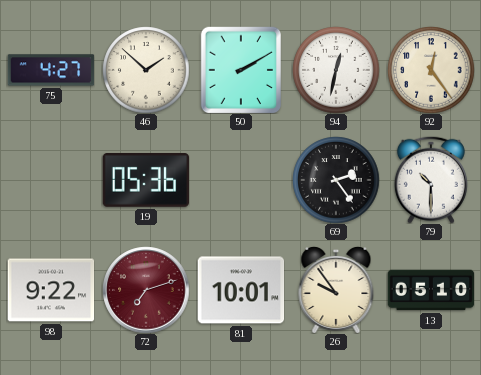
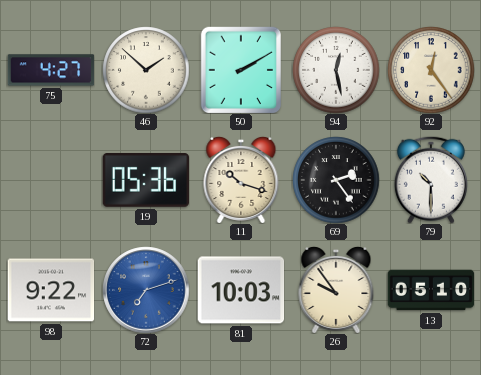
94: 12:32 -> 12:28
11: none -> 10:18
72 dial: burgundy -> blue
81: 10:01 -> 10:03
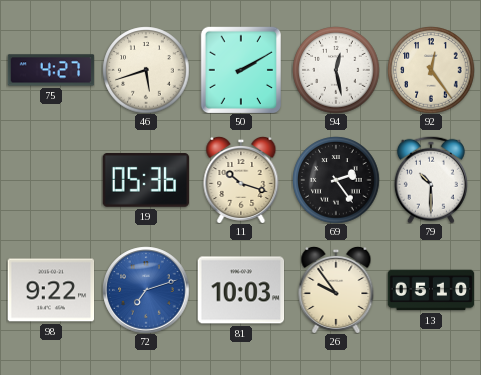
46: 1:52 -> 5:42
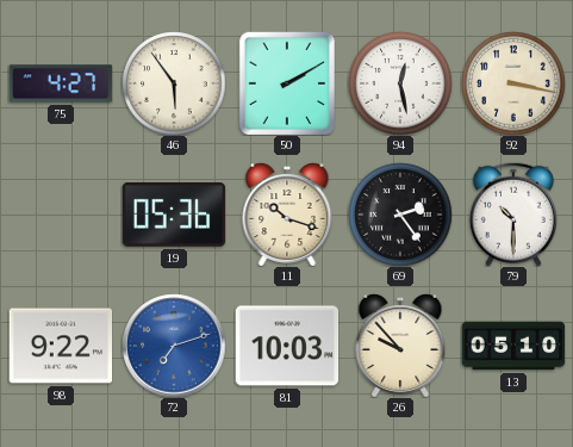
46: 5:42 -> 5:54
92: 12:24 -> 3:17
26: 9:54 -> 9:53
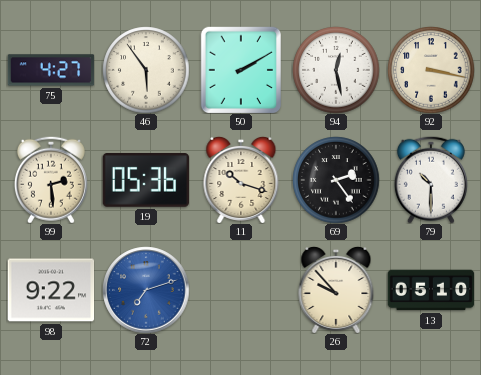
99: none -> 2:29
81: 10:03 -> none
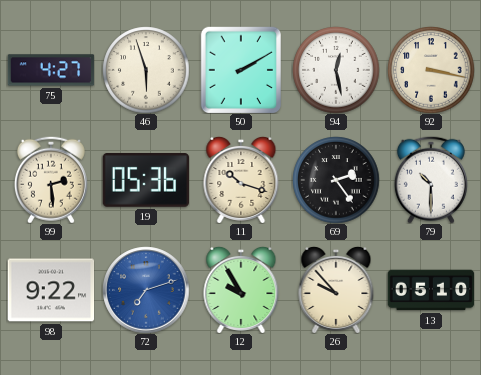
46: 5:54 -> 5:57
12: none -> 9:55
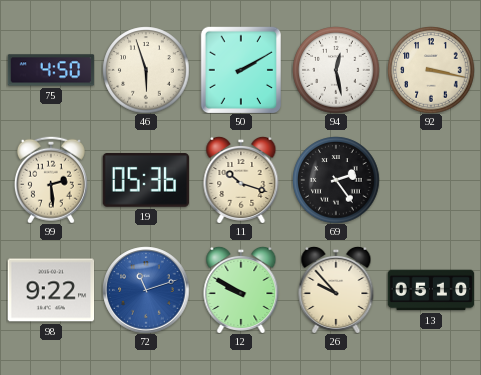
75: 4:27 -> 4:50
79: 10:30 -> none
72: 7:12 -> 11:12
12: 9:55 -> 9:50
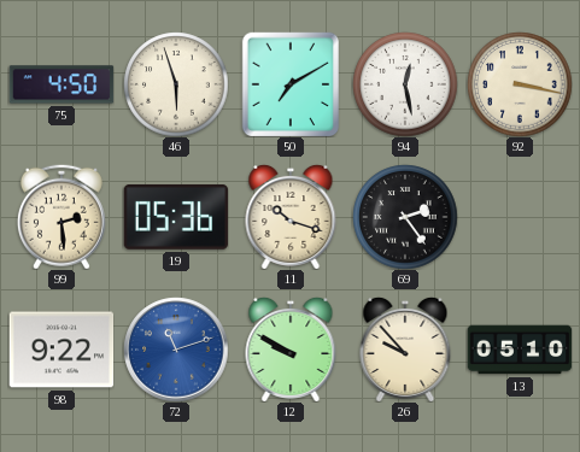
50: 2:10 -> 7:10
